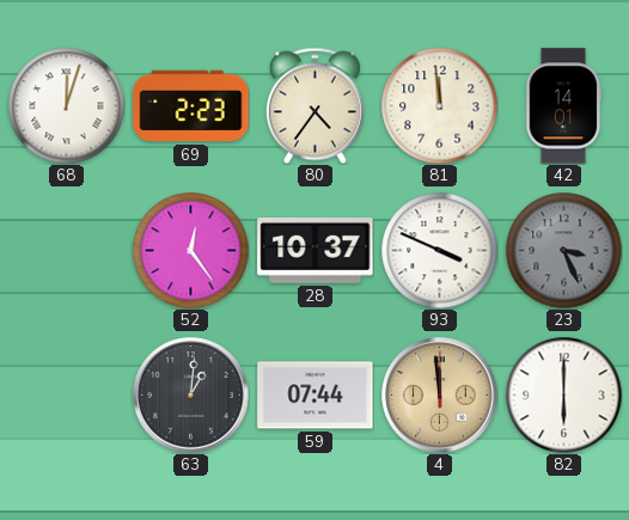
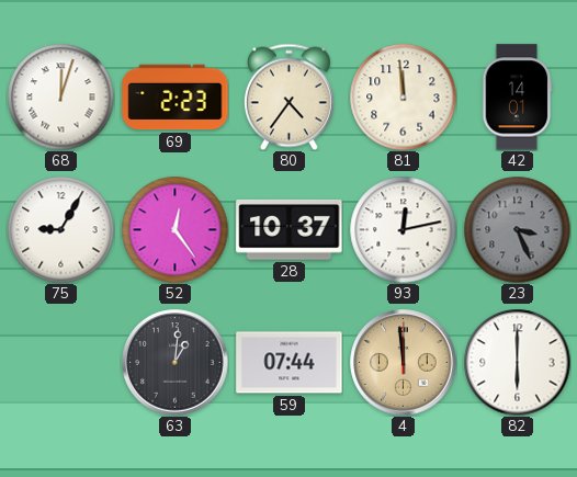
75: none -> 9:05
93: 3:49 -> 12:13
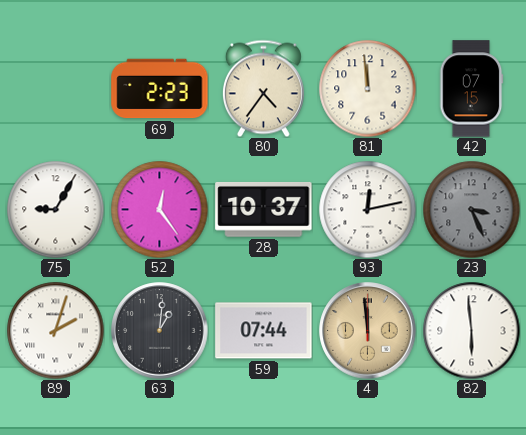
68: 12:03 -> none
42: 14:01 -> 07:15
89: none -> 2:03
82: 6:00 -> 5:59
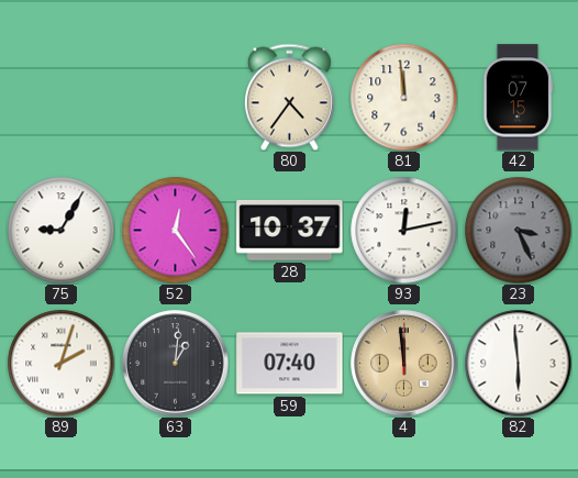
69: 2:23 -> none
59: 07:44 -> 07:40
